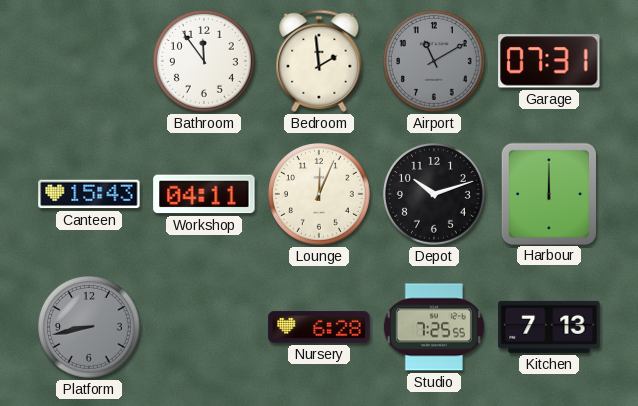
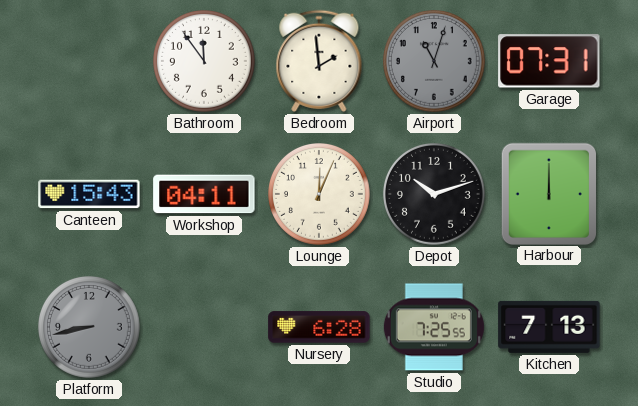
Airport: 11:10 -> 11:03
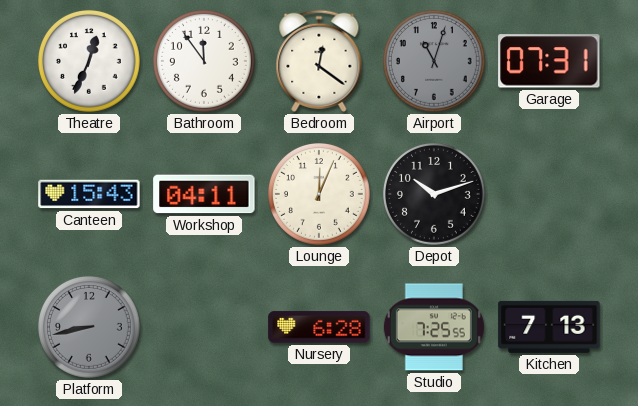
Theatre: none -> 12:34
Bedroom: 1:59 -> 12:21
Harbour: 12:00 -> none
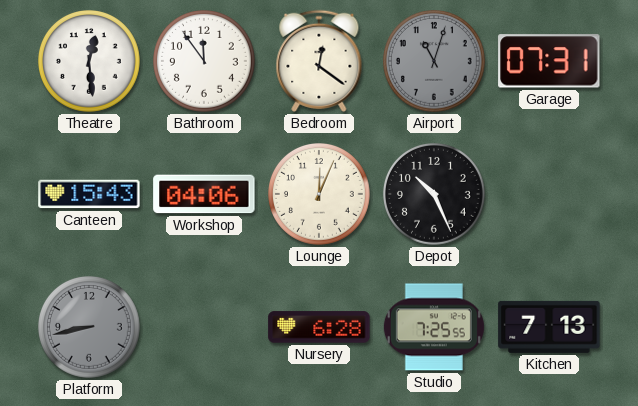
Theatre: 12:34 -> 12:29
Workshop: 04:11 -> 04:06
Depot: 10:12 -> 10:26
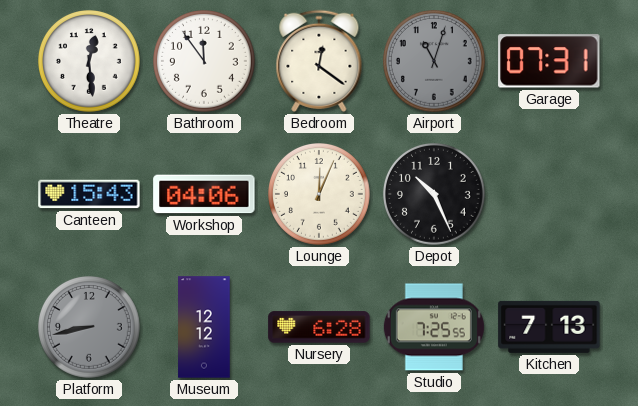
Museum: none -> 12:12
